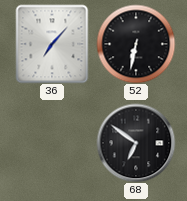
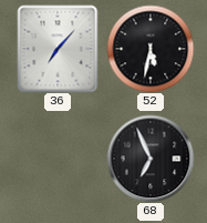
52: 6:32 -> 5:32
68: 6:51 -> 6:56
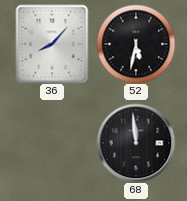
36: 7:07 -> 8:07
68: 6:56 -> 11:59
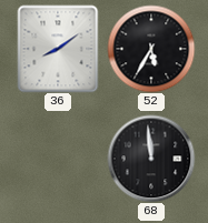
36: 8:07 -> 8:09
52: 5:32 -> 5:35
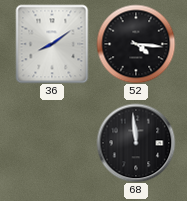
52: 5:35 -> 4:16
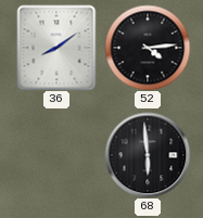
52: 4:16 -> 4:14
68: 11:59 -> 5:59
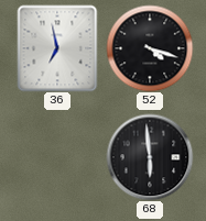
36: 8:09 -> 6:58
52: 4:14 -> 4:18
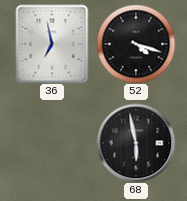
68: 5:59 -> 5:58
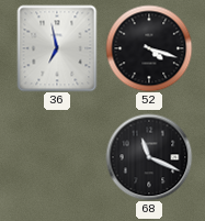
68: 5:58 -> 11:19
